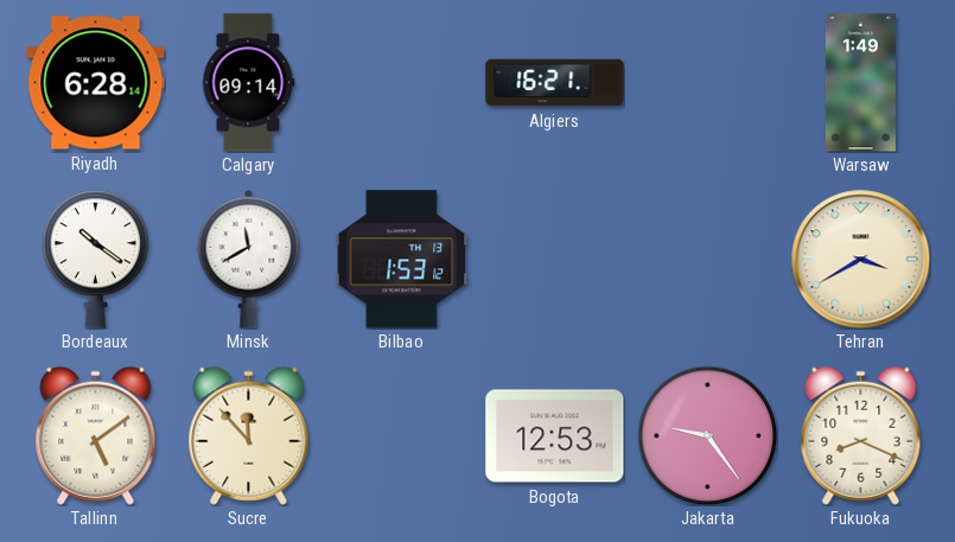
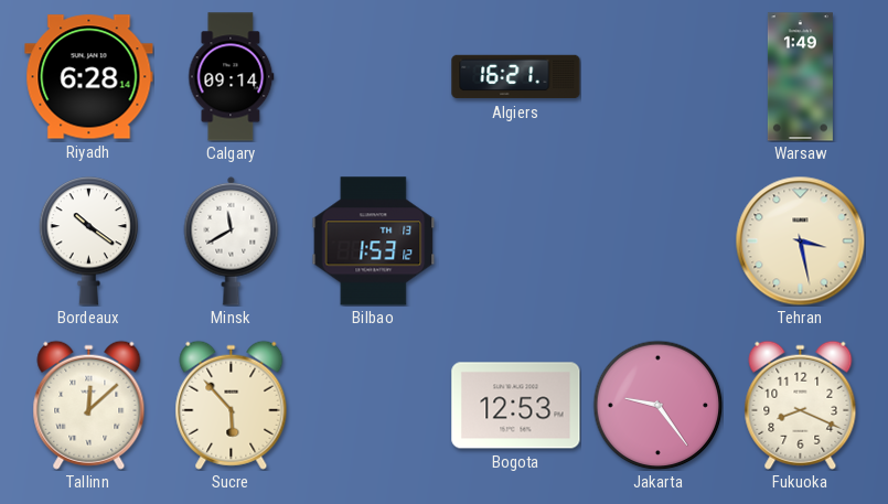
Tehran: 3:40 -> 3:28
Tallinn: 5:09 -> 12:08
Sucre: 11:53 -> 5:53
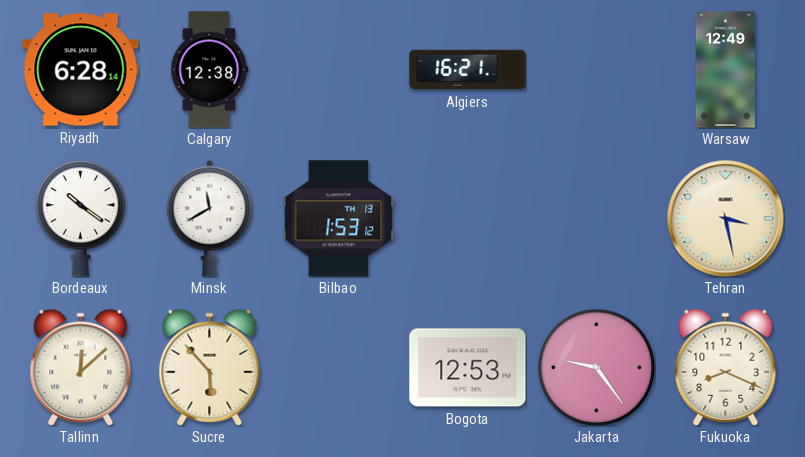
Calgary: 09:14 -> 12:38
Warsaw: 1:49 -> 12:49
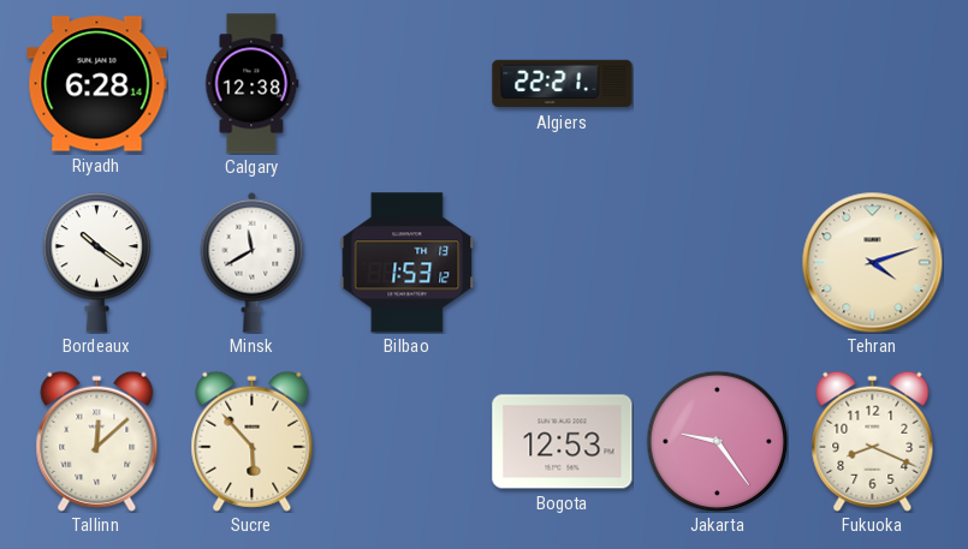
Algiers: 16:21 -> 22:21
Warsaw: 12:49 -> none
Tehran: 3:28 -> 4:12
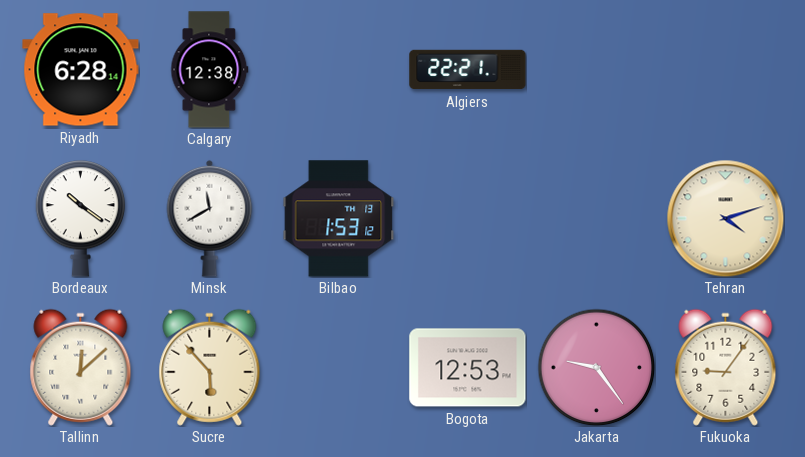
Fukuoka: 8:19 -> 9:06
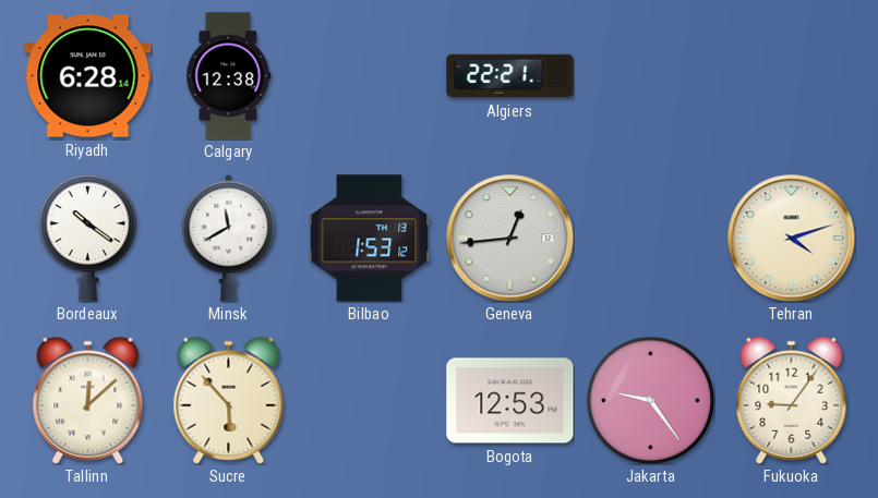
Geneva: none -> 12:44
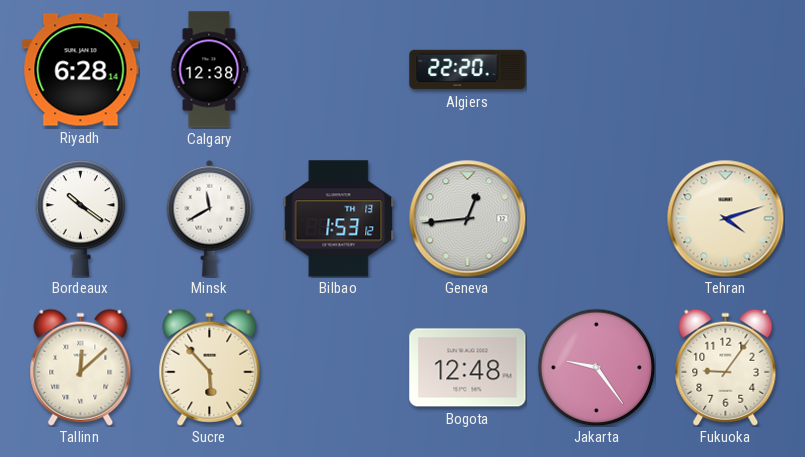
Algiers: 22:21 -> 22:20
Bogota: 12:53 -> 12:48
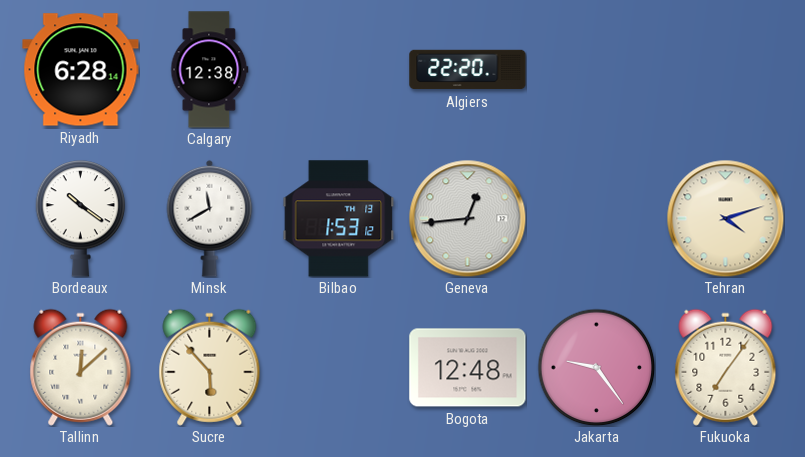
Fukuoka: 9:06 -> 7:06
